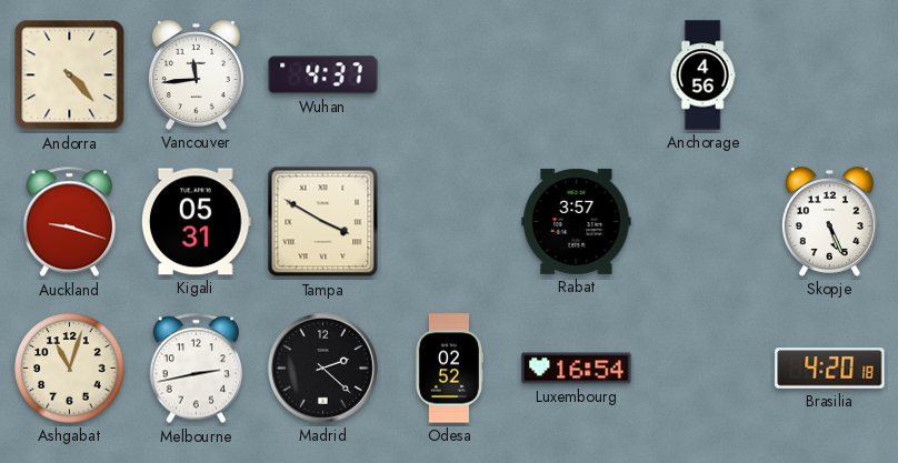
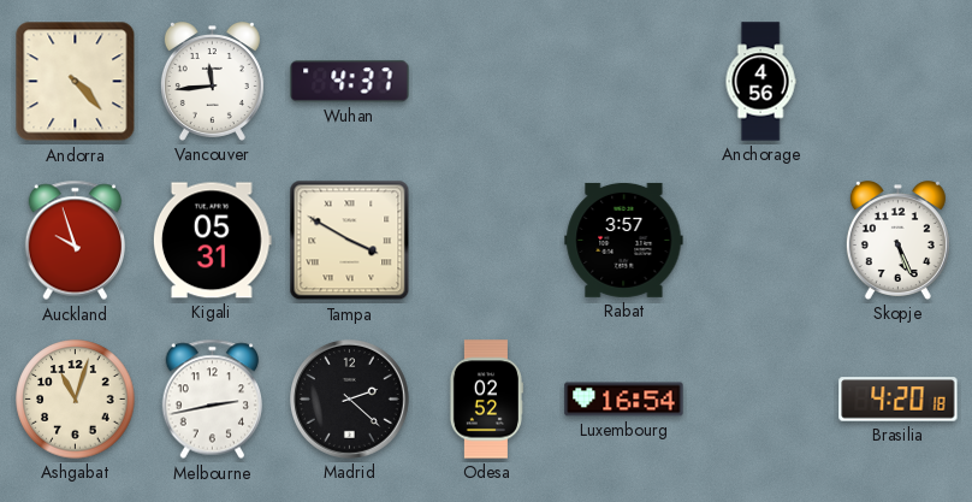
Auckland: 9:18 -> 9:57
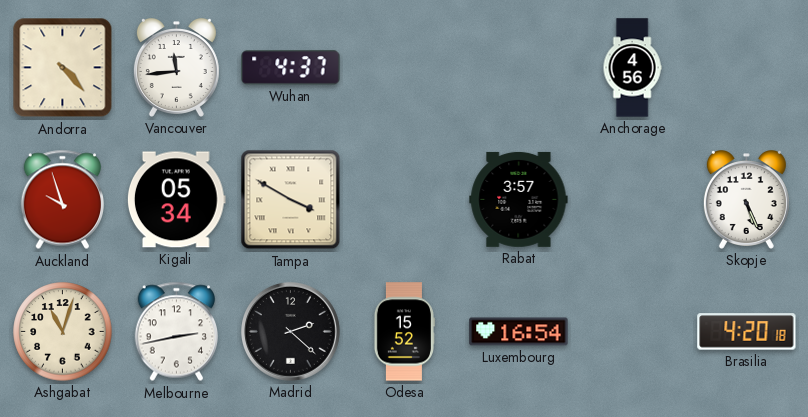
Kigali: 05:31 -> 05:34
Odesa: 02:52 -> 15:52
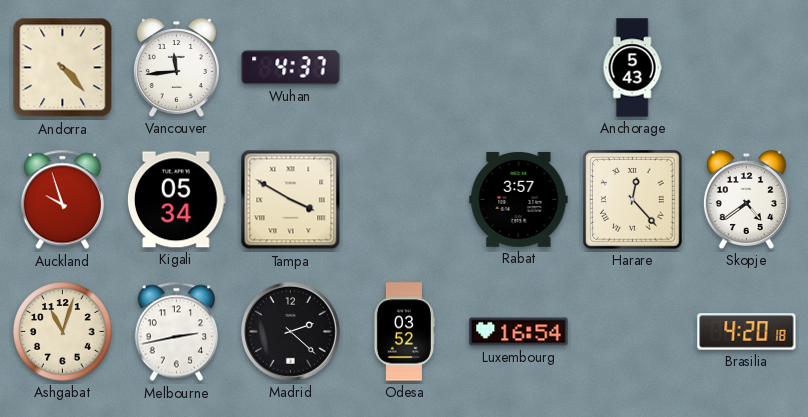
Anchorage: 4:56 -> 5:43
Harare: none -> 12:23
Skopje: 5:26 -> 4:39
Odesa: 15:52 -> 03:52
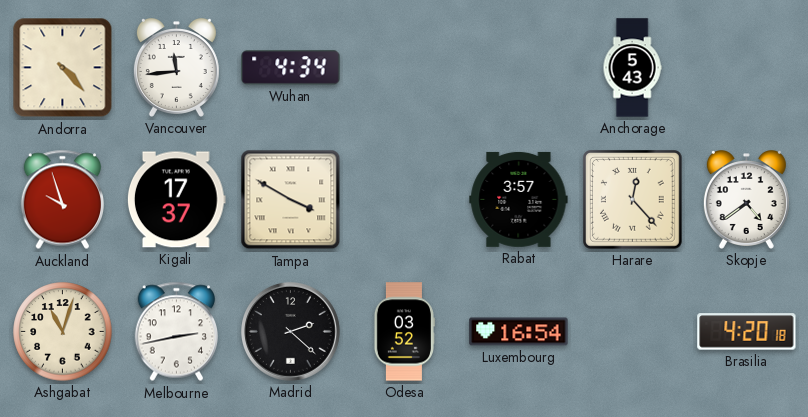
Wuhan: 4:37 -> 4:34
Kigali: 05:34 -> 17:37
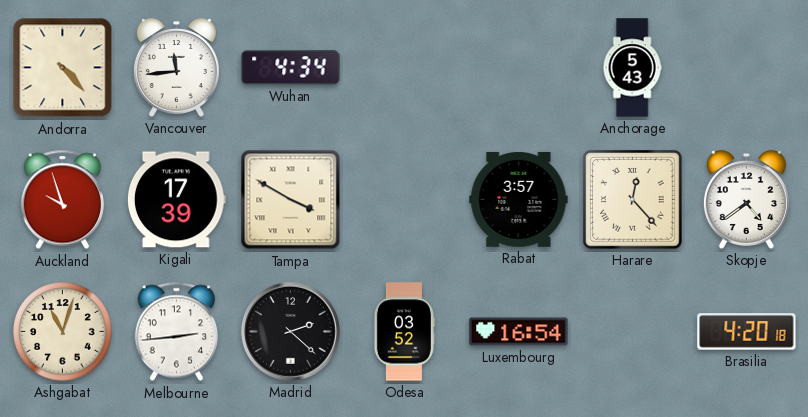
Kigali: 17:37 -> 17:39
Melbourne: 2:43 -> 2:44
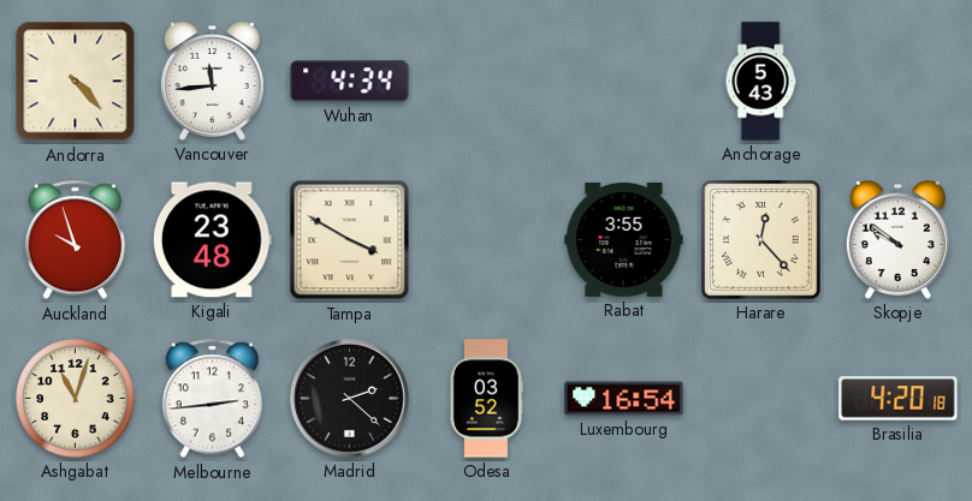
Kigali: 17:39 -> 23:48
Rabat: 3:57 -> 3:55
Skopje: 4:39 -> 9:51
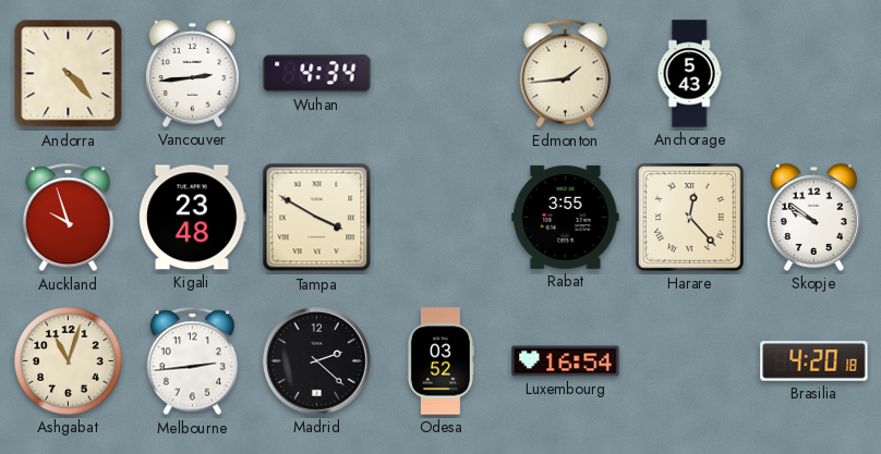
Vancouver: 11:44 -> 2:44
Edmonton: none -> 1:44
